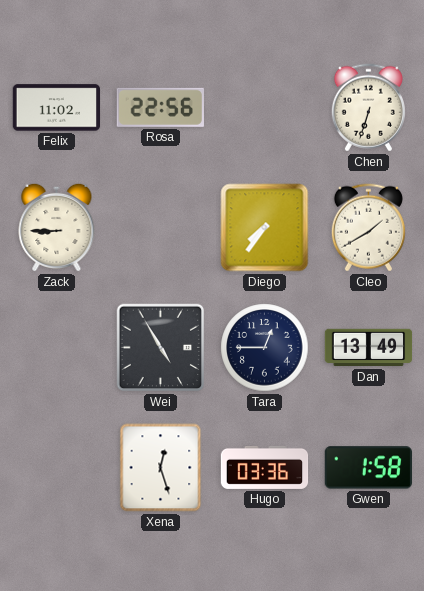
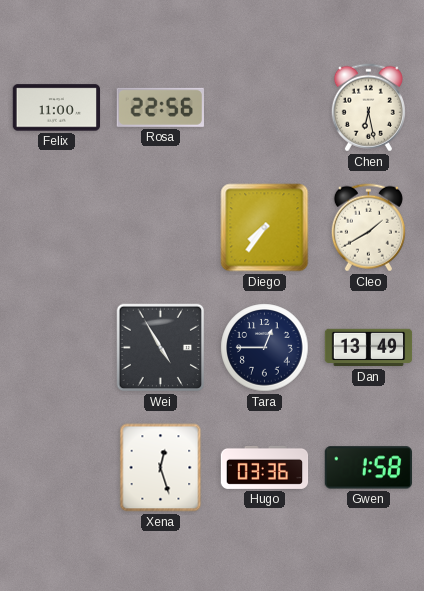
Felix: 11:02 -> 11:00
Chen: 6:33 -> 6:28
Zack: 8:45 -> none
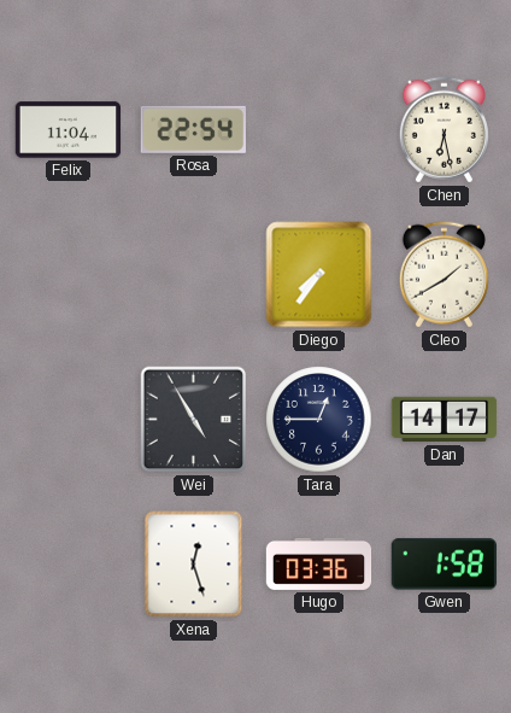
Felix: 11:00 -> 11:04
Rosa: 22:56 -> 22:54
Dan: 13:49 -> 14:17
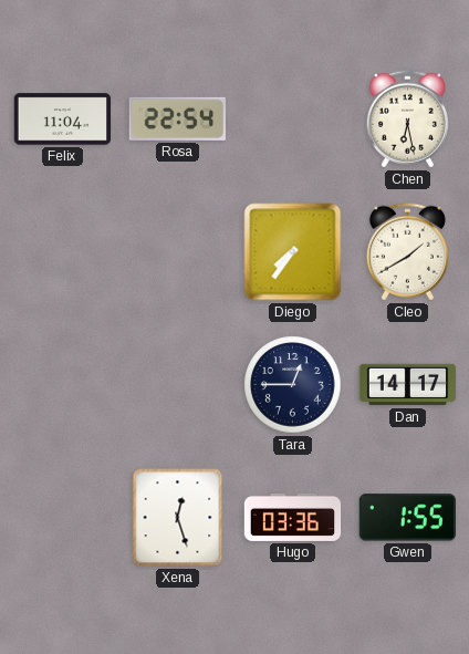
Wei: 4:55 -> none
Gwen: 1:58 -> 1:55
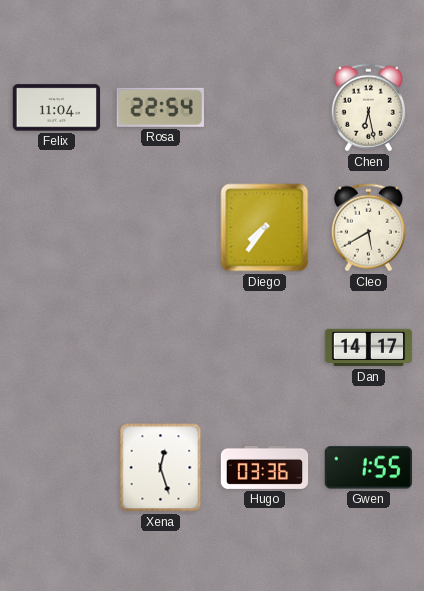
Cleo: 1:40 -> 5:40
Tara: 12:45 -> none
